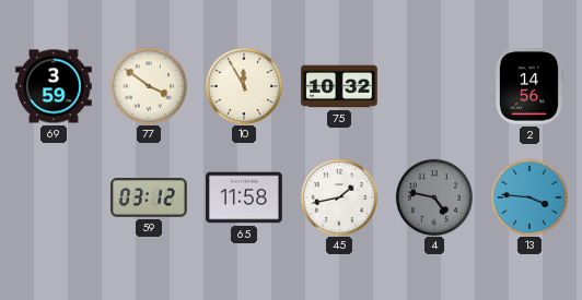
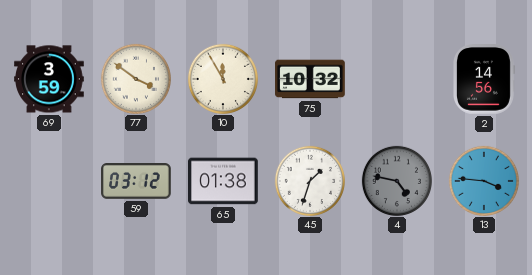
65: 11:58 -> 01:38
45: 1:43 -> 1:33
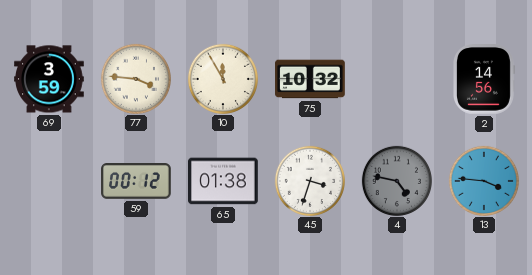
77: 3:51 -> 3:46
59: 03:12 -> 00:12
45: 1:33 -> 3:33
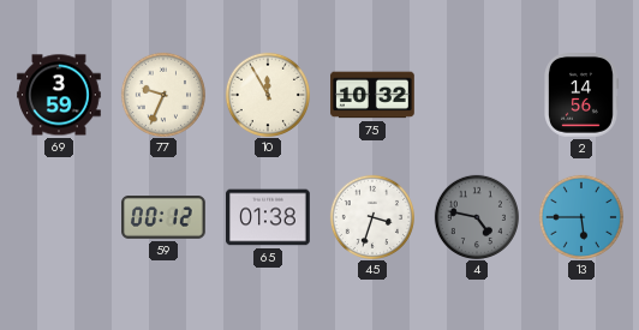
77: 3:46 -> 9:34
13: 3:46 -> 5:45
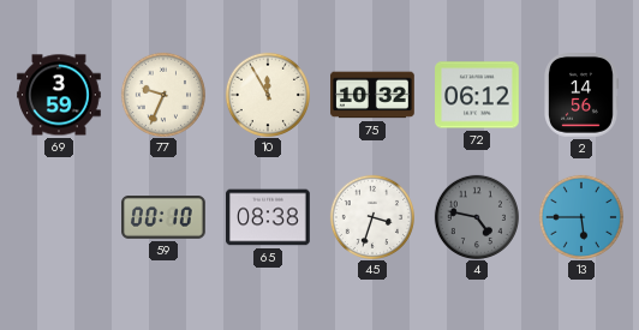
72: none -> 06:12
59: 00:12 -> 00:10
65: 01:38 -> 08:38
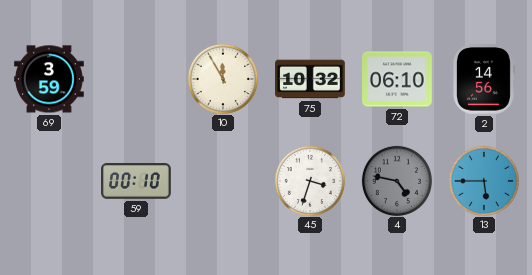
77: 9:34 -> none
72: 06:12 -> 06:10
65: 08:38 -> none
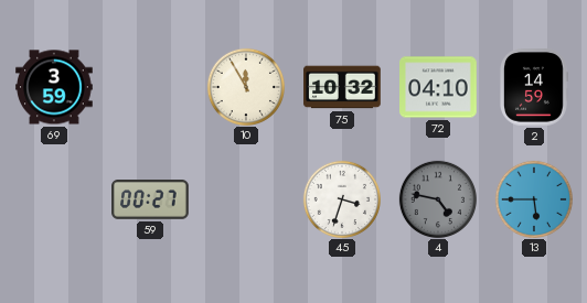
72: 06:10 -> 04:10
2: 14:56 -> 14:59
59: 00:10 -> 00:27
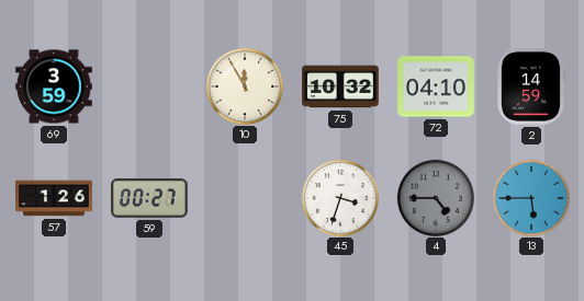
57: none -> 1:26
4: 4:47 -> 4:45
